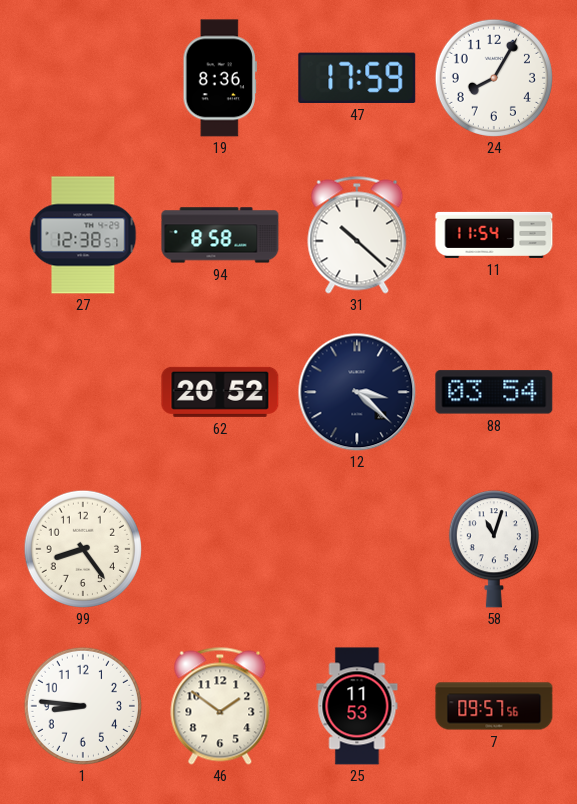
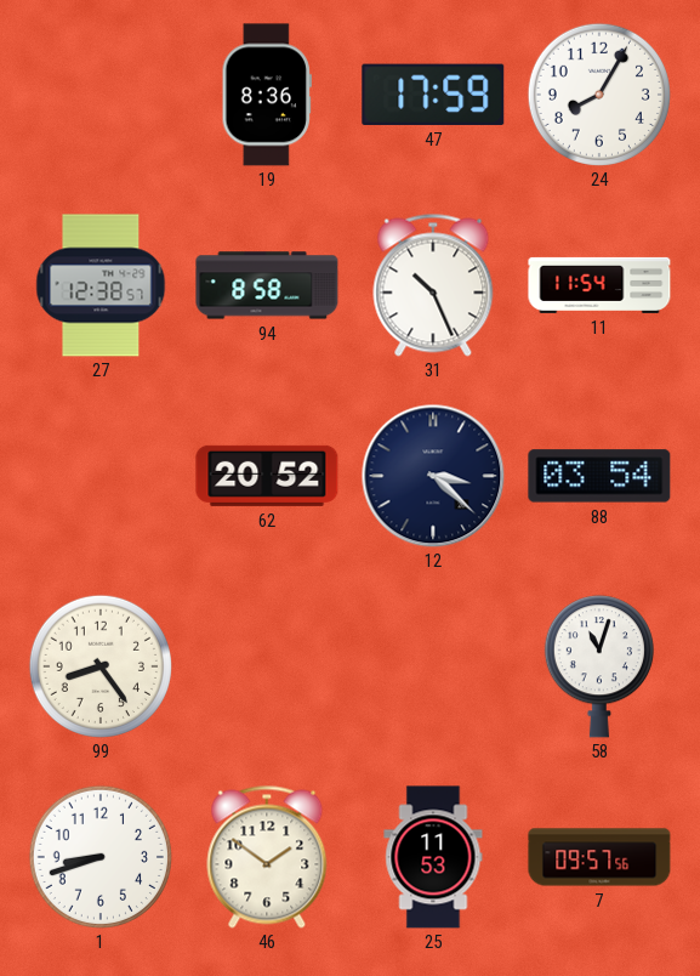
31: 10:22 -> 10:26
1: 8:46 -> 8:42
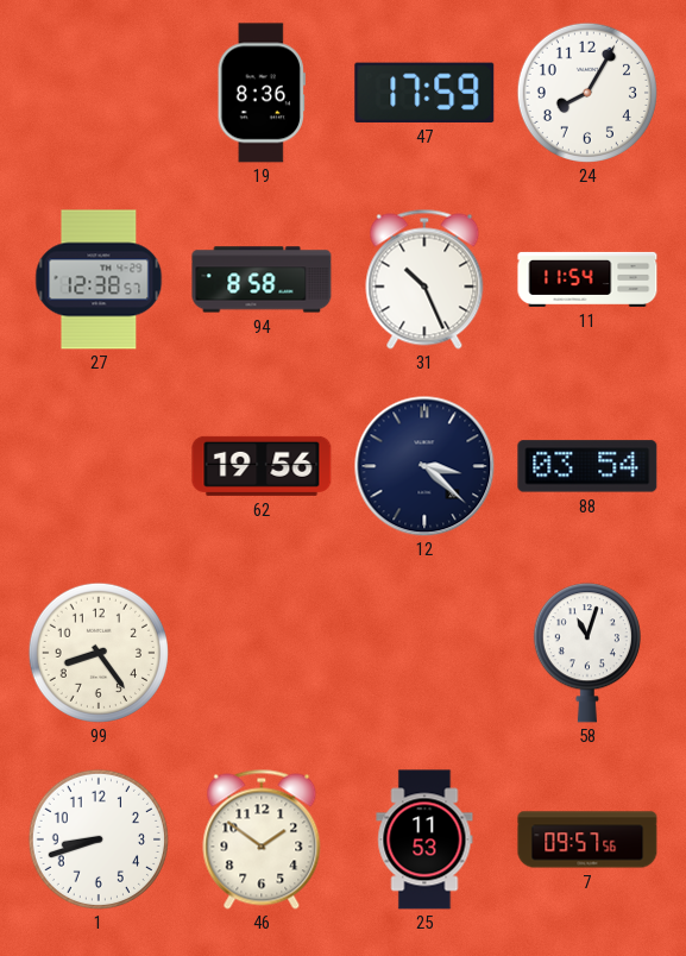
62: 20:52 -> 19:56
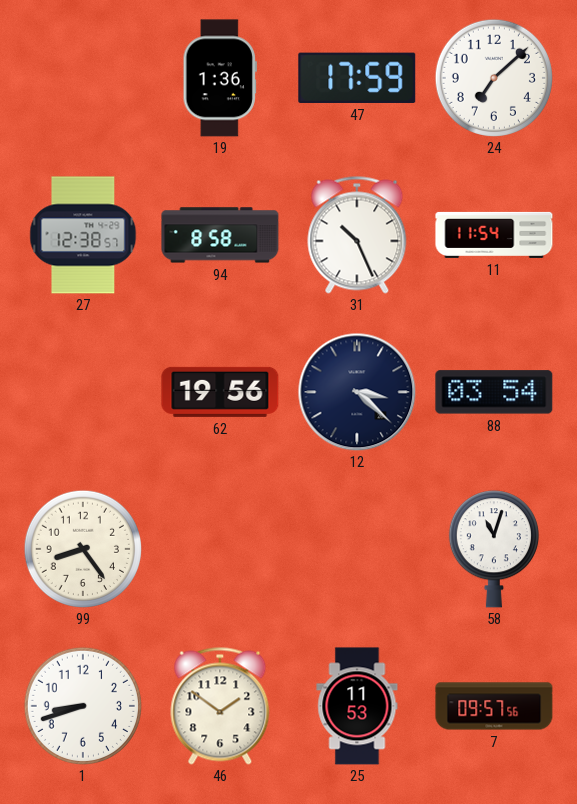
19: 8:36 -> 1:36
24: 8:05 -> 7:08
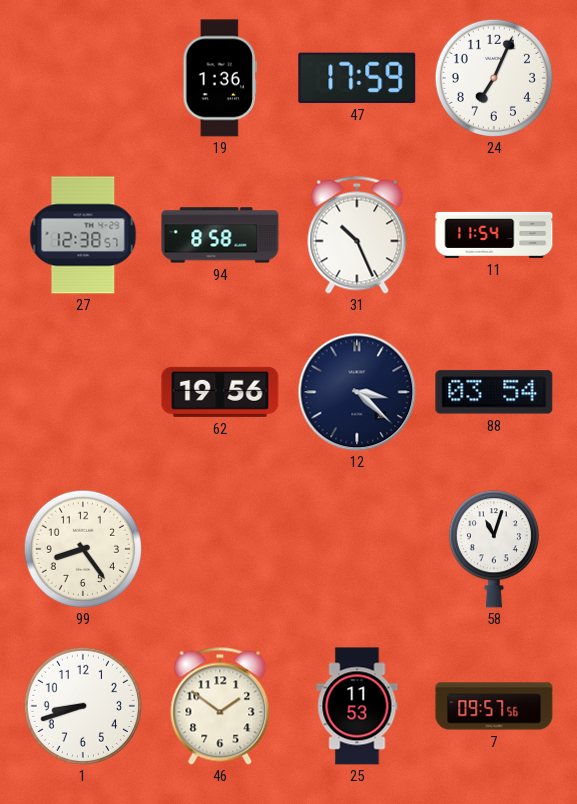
24: 7:08 -> 7:04
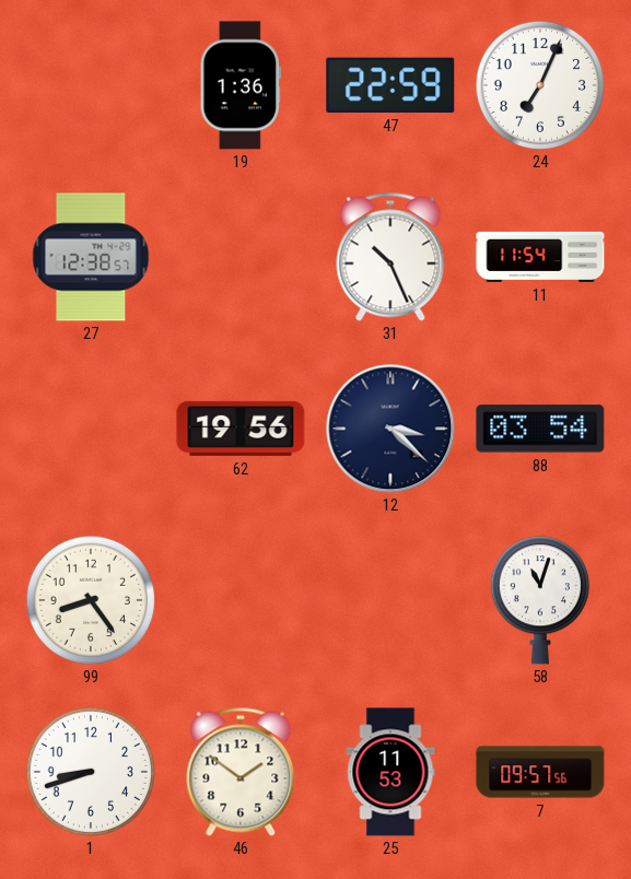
47: 17:59 -> 22:59
94: 8:58 -> none
